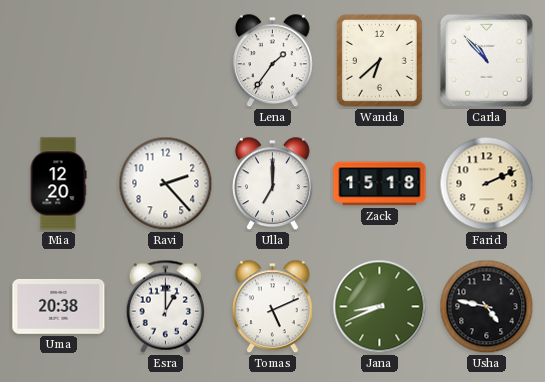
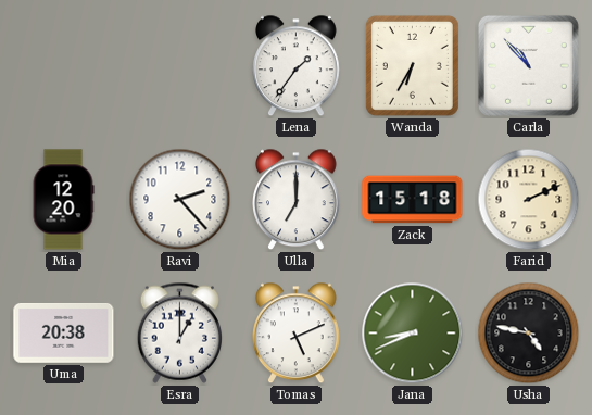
Wanda: 6:38 -> 6:35
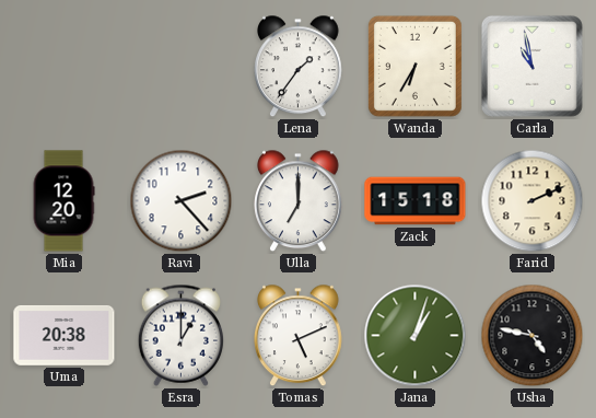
Carla: 10:53 -> 10:58
Jana: 8:41 -> 1:03
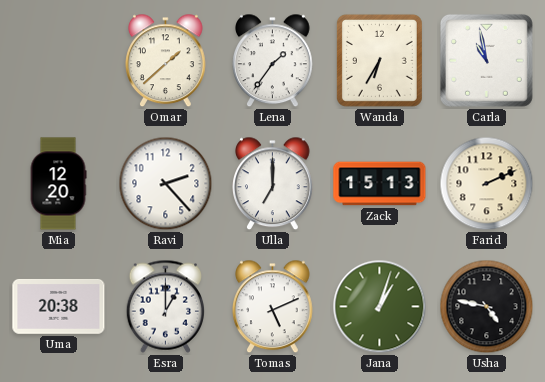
Omar: none -> 1:38
Zack: 15:18 -> 15:13
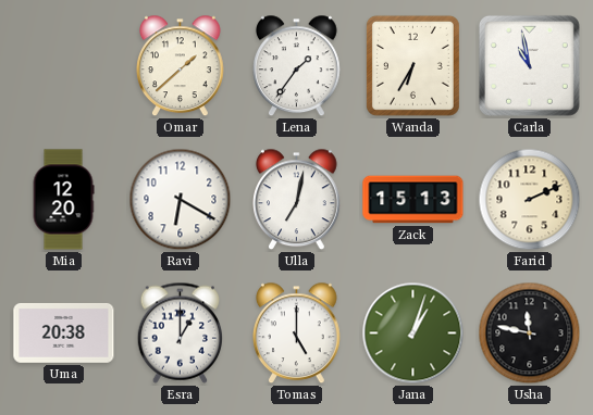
Ravi: 2:23 -> 6:20
Ulla: 7:00 -> 7:02
Tomas: 5:11 -> 5:00
Usha: 4:47 -> 11:47
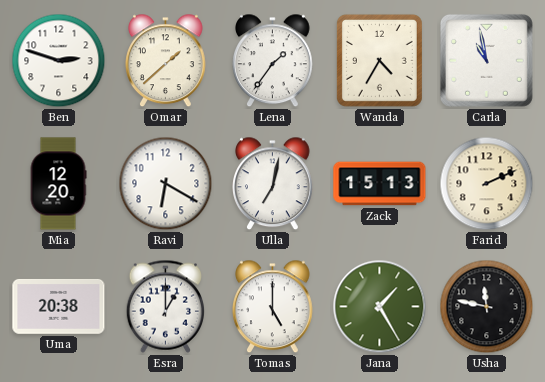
Ben: none -> 2:48
Wanda: 6:35 -> 4:35
Jana: 1:03 -> 1:25
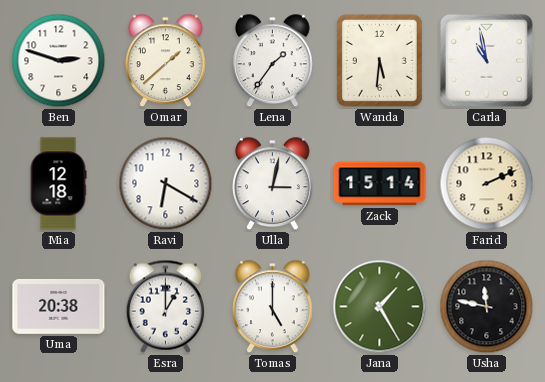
Wanda: 4:35 -> 5:31
Mia: 12:20 -> 12:18
Ulla: 7:02 -> 3:02
Zack: 15:13 -> 15:14
